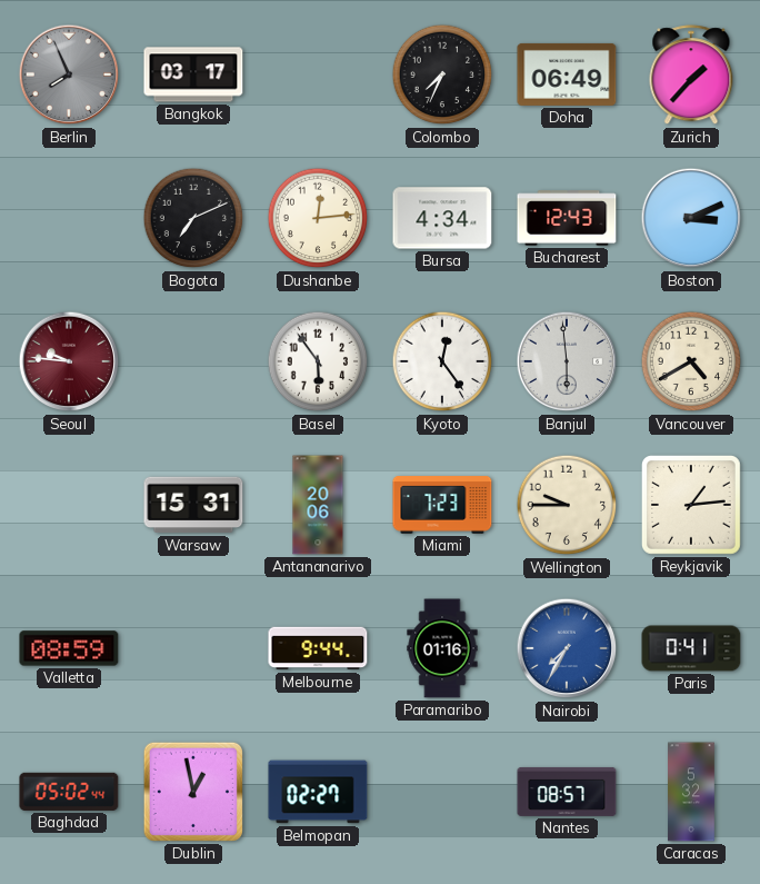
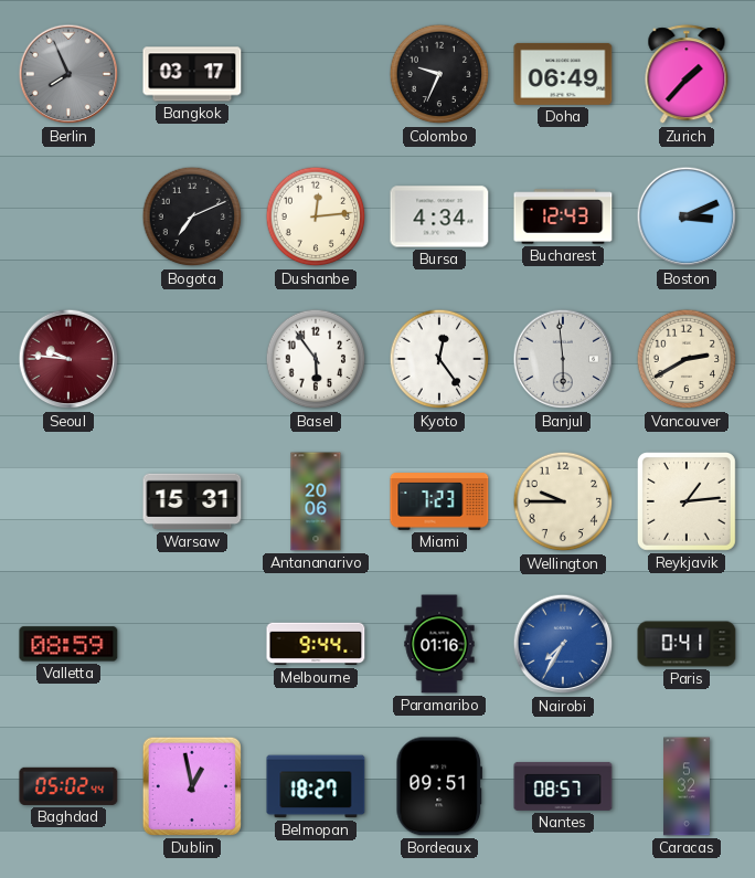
Colombo: 7:34 -> 9:34
Vancouver: 4:40 -> 2:40
Belmopan: 02:27 -> 18:27
Bordeaux: none -> 09:51
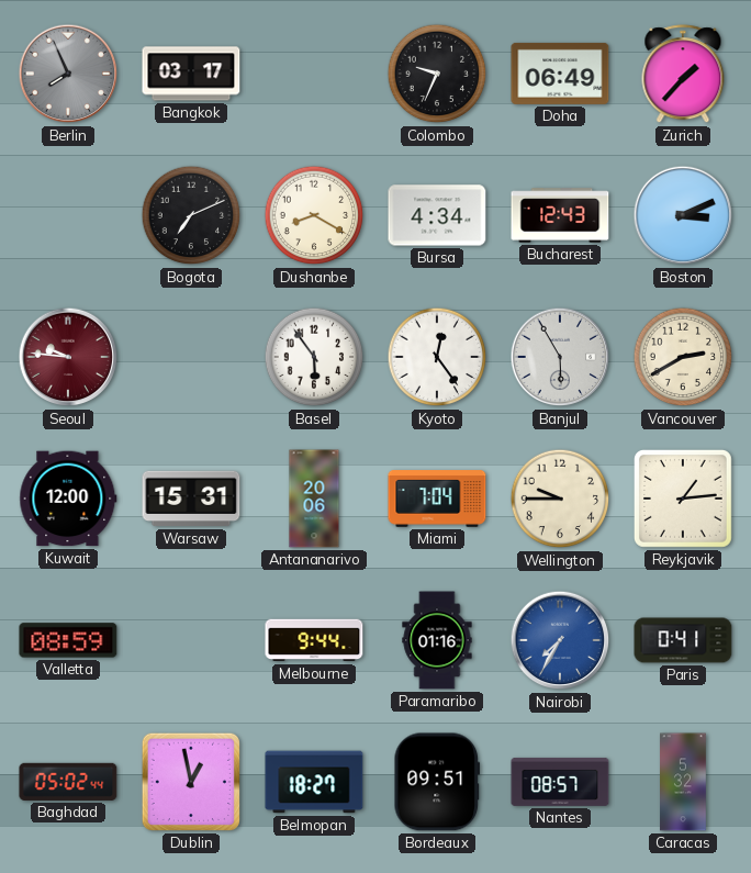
Dushanbe: 12:14 -> 8:20
Banjul: 5:59 -> 5:55
Kuwait: none -> 12:00
Miami: 7:23 -> 7:04
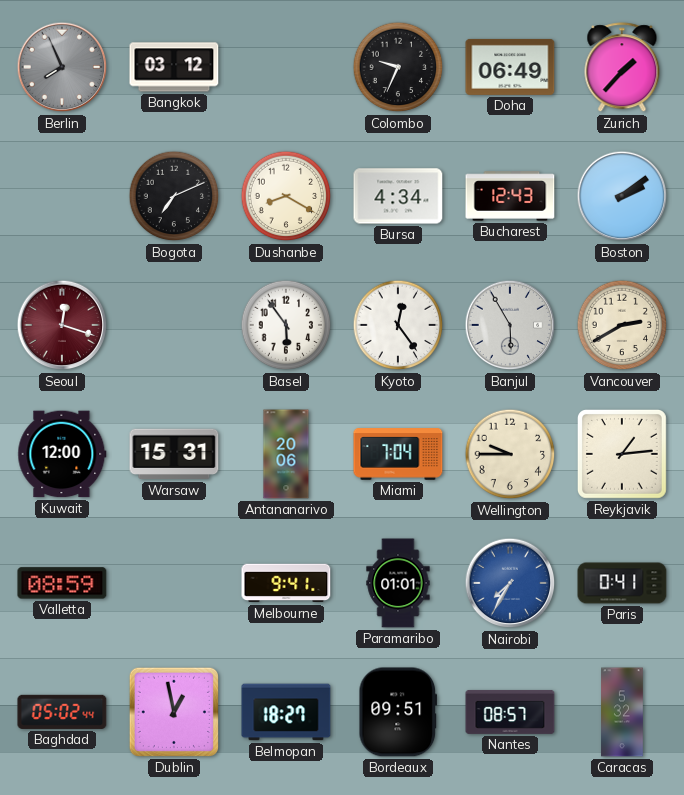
Bangkok: 03:17 -> 03:12
Boston: 3:11 -> 2:09
Seoul: 9:46 -> 12:18
Melbourne: 9:44 -> 9:41
Paramaribo: 01:16 -> 01:01
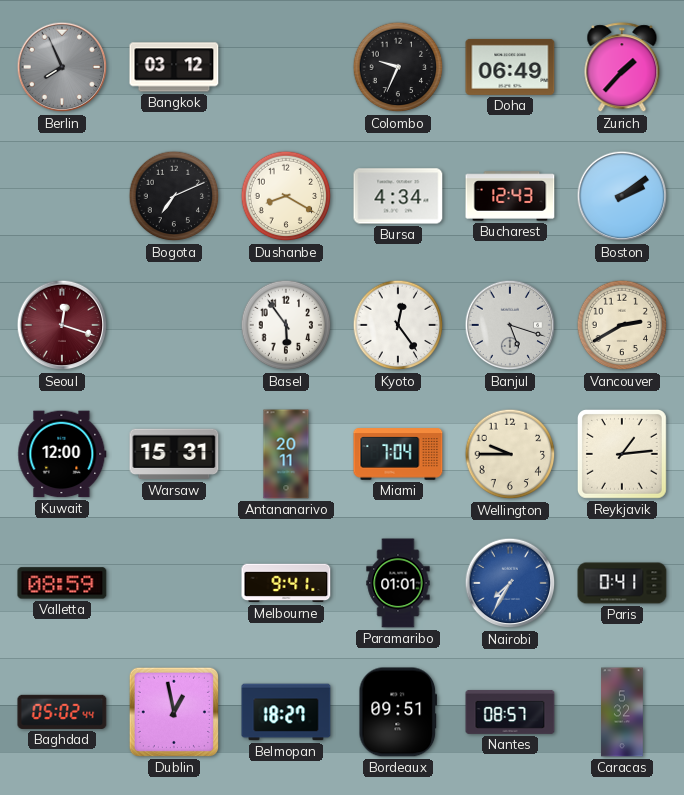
Banjul: 5:55 -> 5:18
Antananarivo: 20:06 -> 20:11
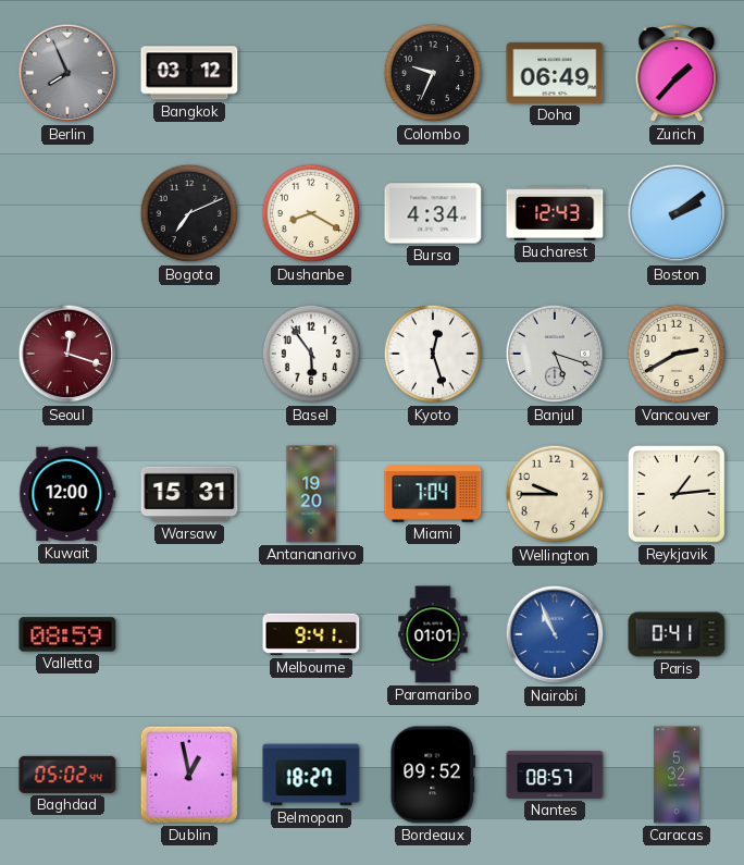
Kyoto: 12:24 -> 12:27
Antananarivo: 20:11 -> 19:20
Nairobi: 7:35 -> 10:56
Bordeaux: 09:51 -> 09:52
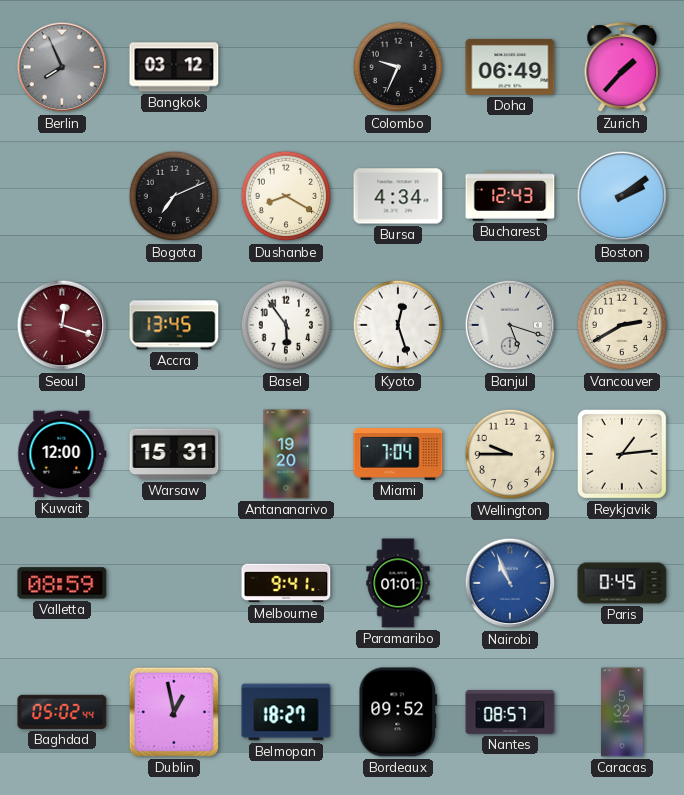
Accra: none -> 13:45
Paris: 0:41 -> 0:45
